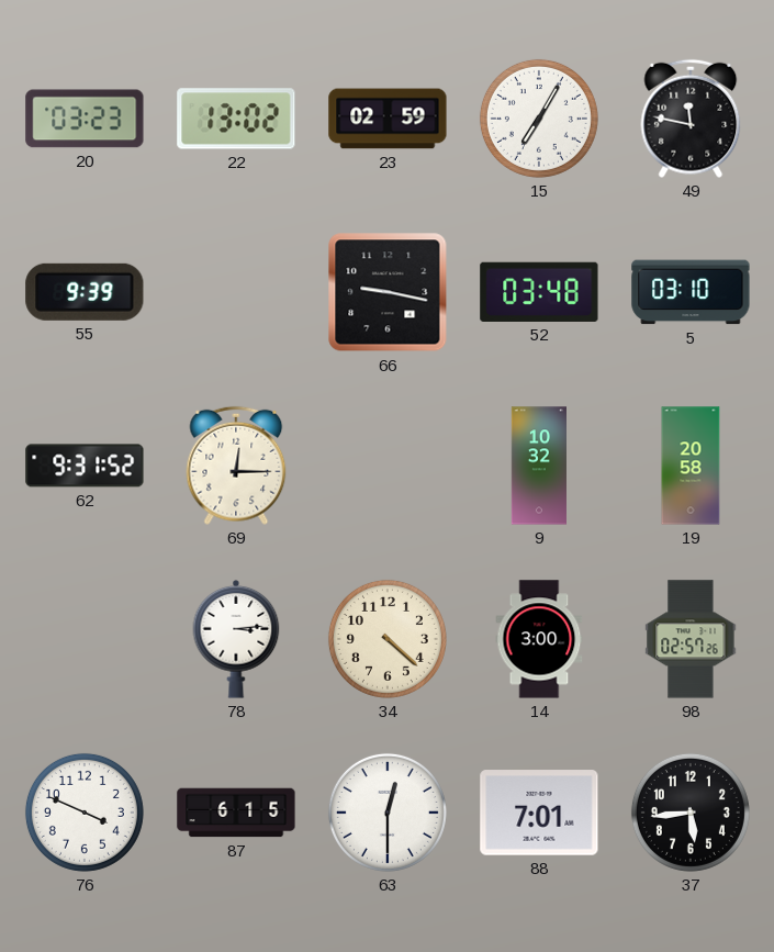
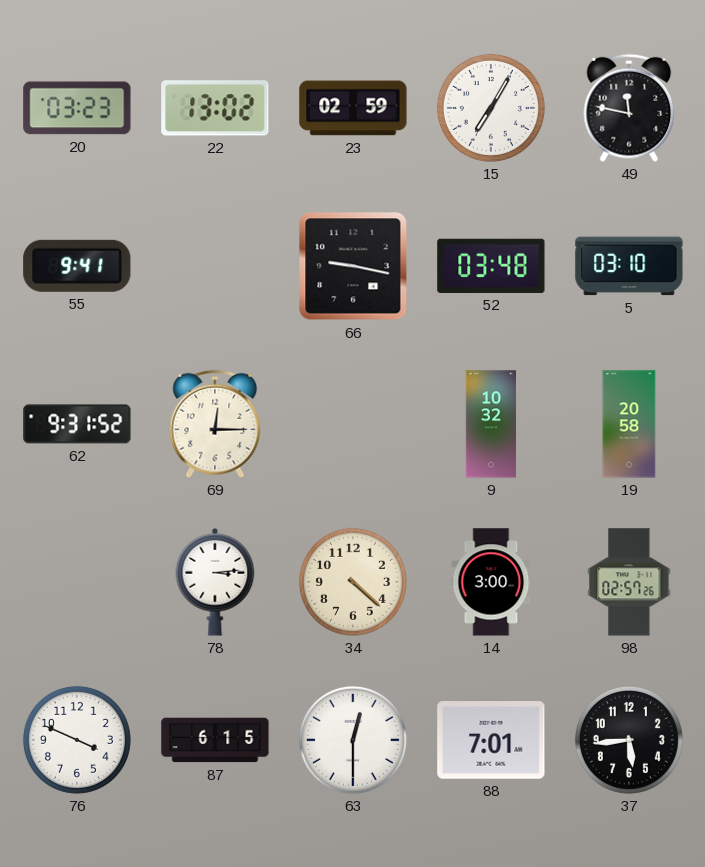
55: 9:39 -> 9:41
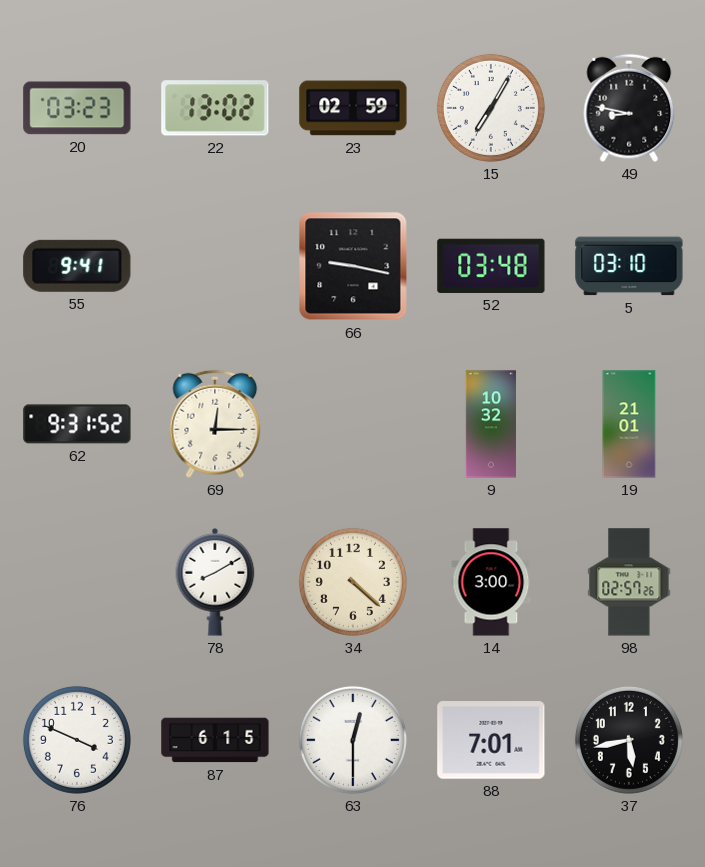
49: 11:47 -> 8:47
19: 20:58 -> 21:01
78: 3:14 -> 8:10
37: 5:44 -> 5:43
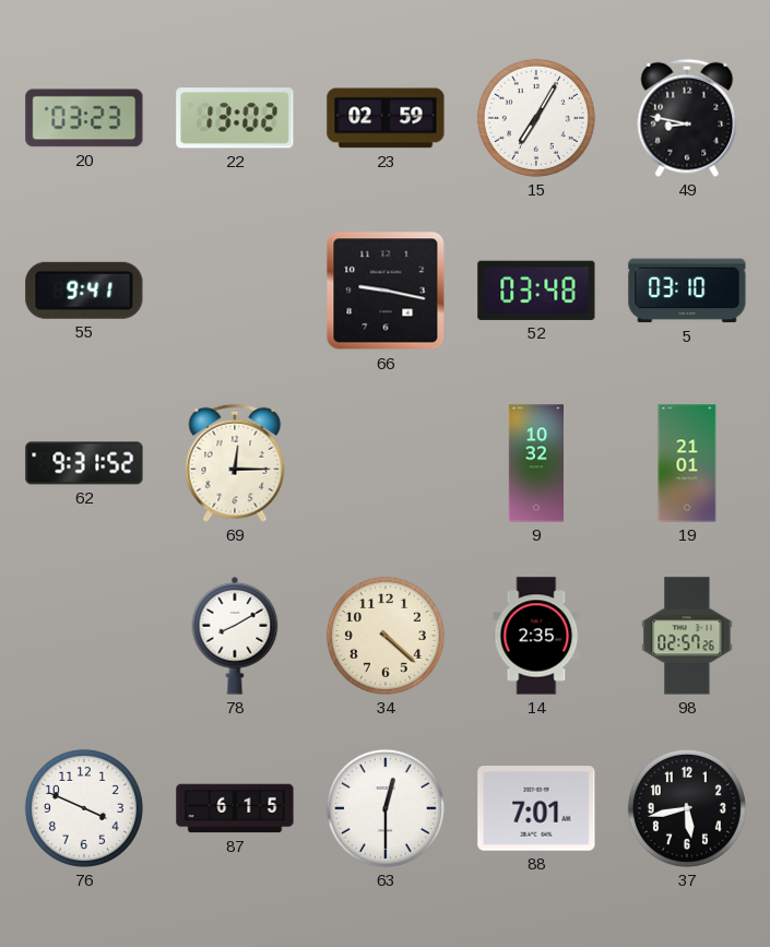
14: 3:00 -> 2:35
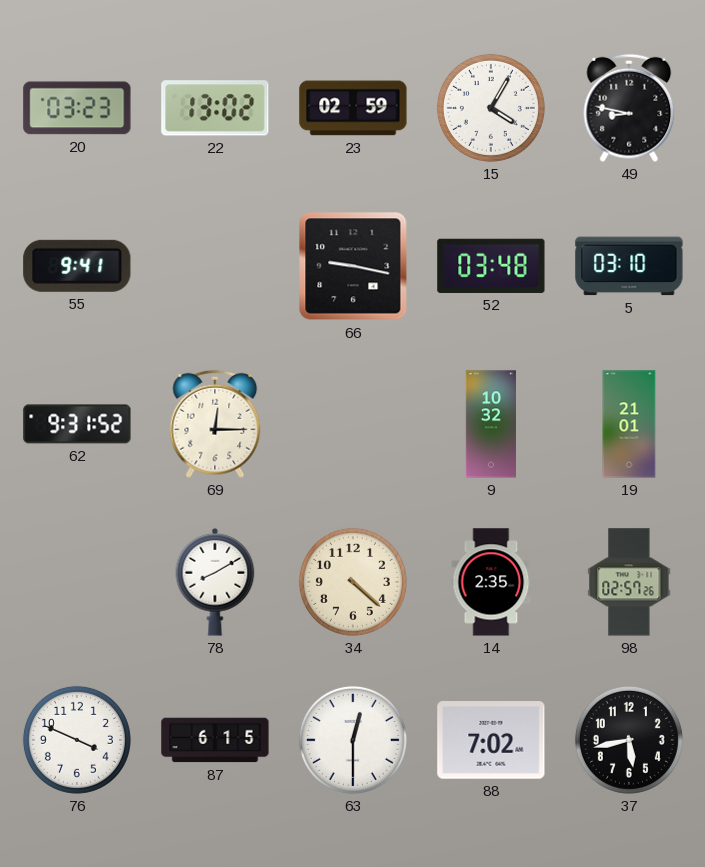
15: 7:05 -> 4:05
88: 7:01 -> 7:02
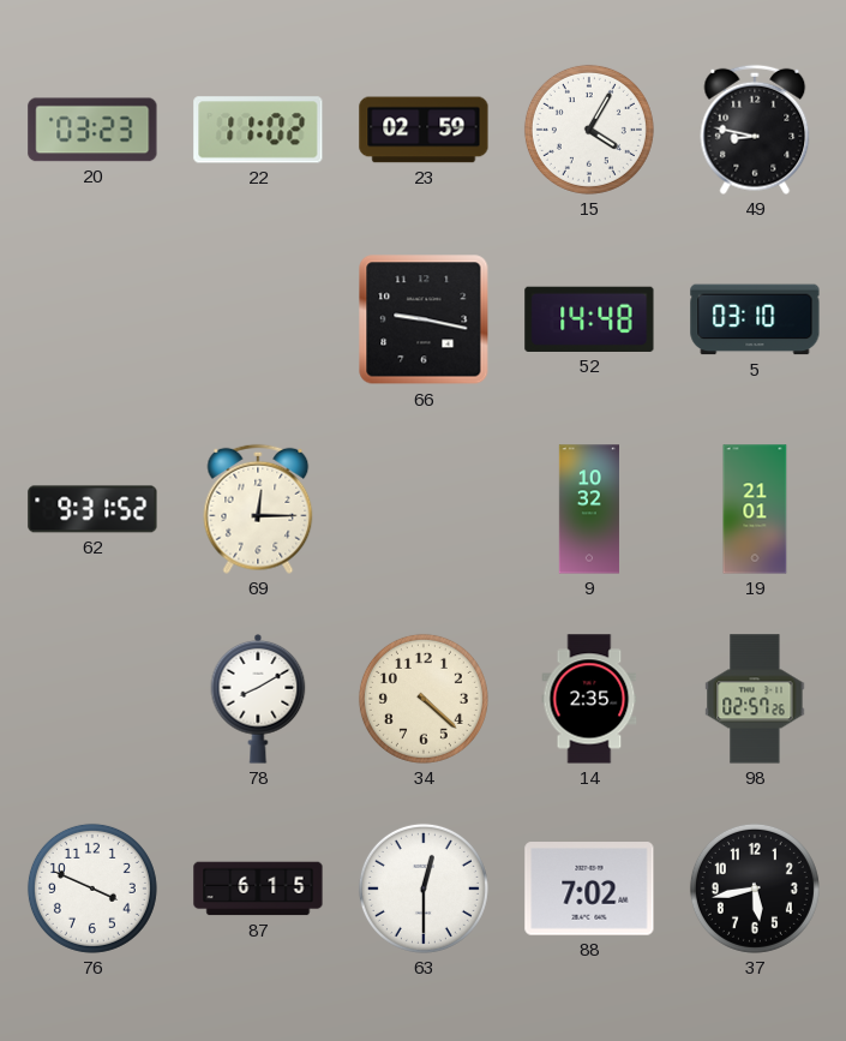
22: 13:02 -> 11:02
55: 9:41 -> none
52: 03:48 -> 14:48
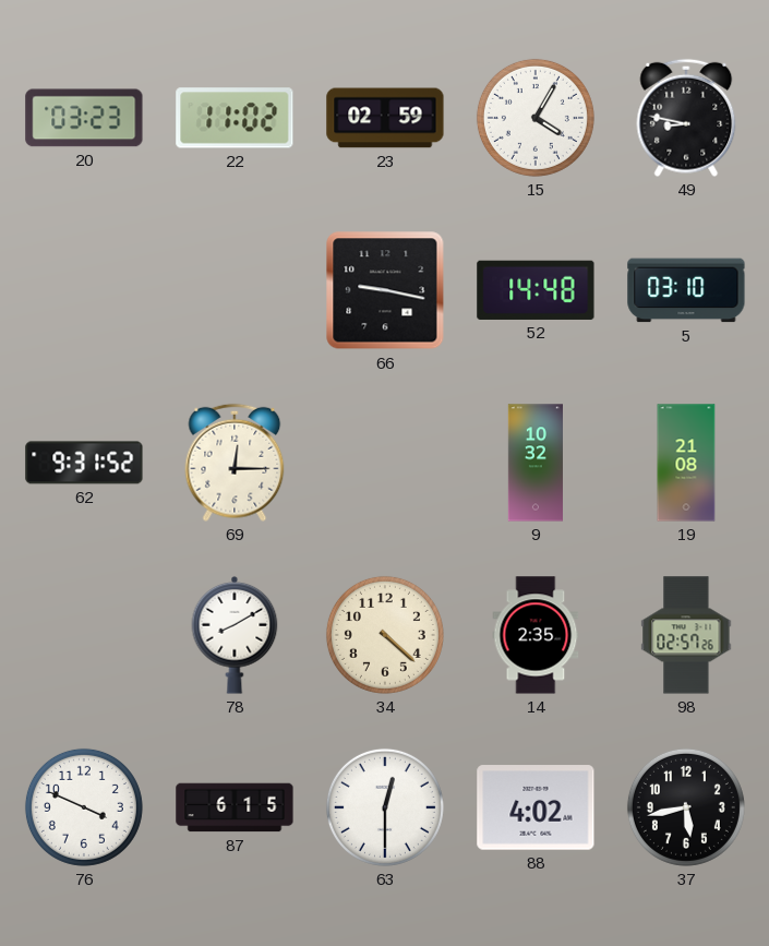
19: 21:01 -> 21:08
88: 7:02 -> 4:02
